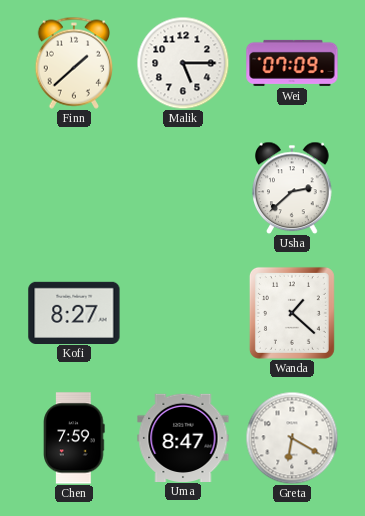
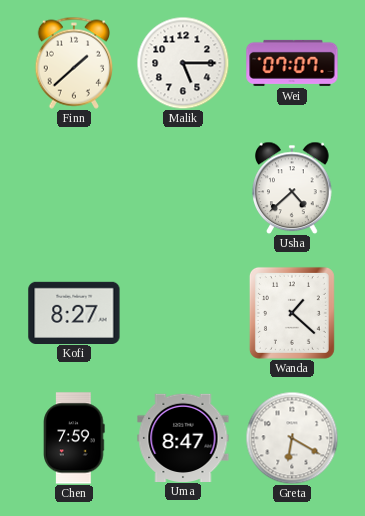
Wei: 07:09 -> 07:07
Usha: 2:38 -> 4:38
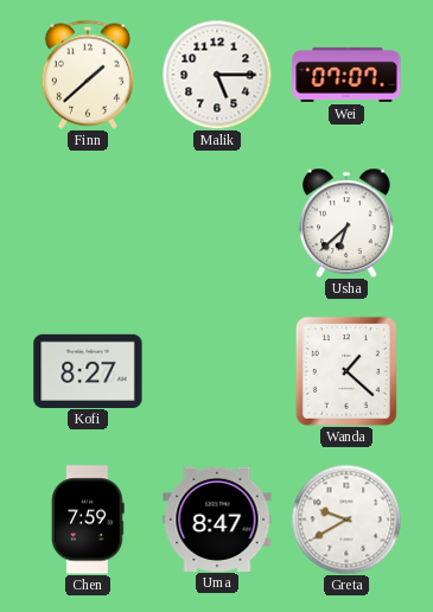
Usha: 4:38 -> 6:38
Greta: 6:20 -> 9:40
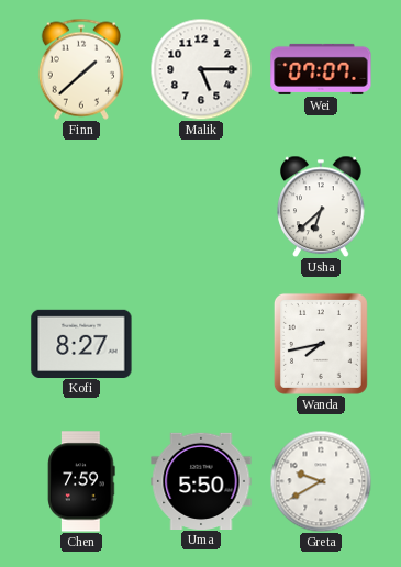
Wanda: 1:22 -> 7:43
Uma: 8:47 -> 5:50
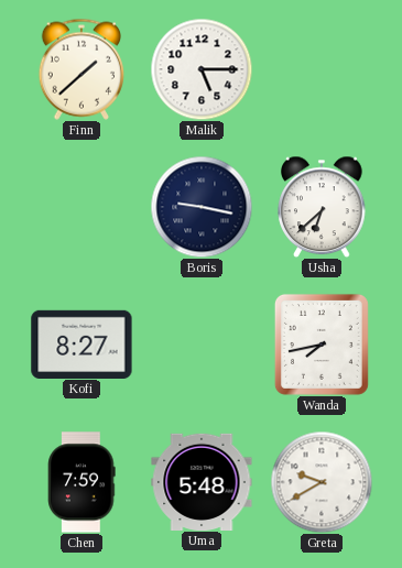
Wei: 07:07 -> none
Boris: none -> 9:17
Uma: 5:50 -> 5:48
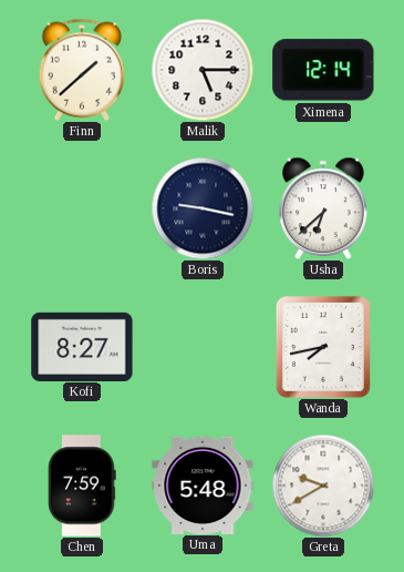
Ximena: none -> 12:14
